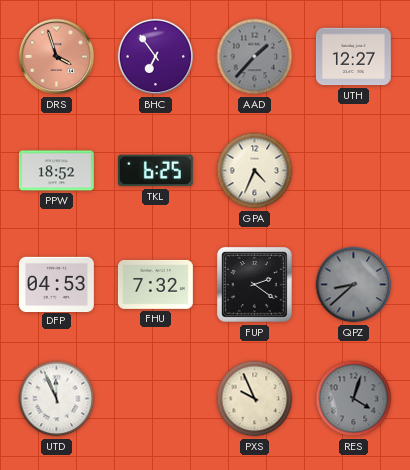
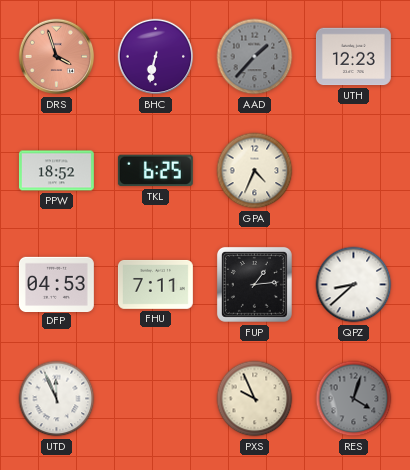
BHC: 6:54 -> 6:32
UTH: 12:27 -> 12:23
FHU: 7:32 -> 7:11
FUP: 2:21 -> 1:14
QPZ dial: grey -> white
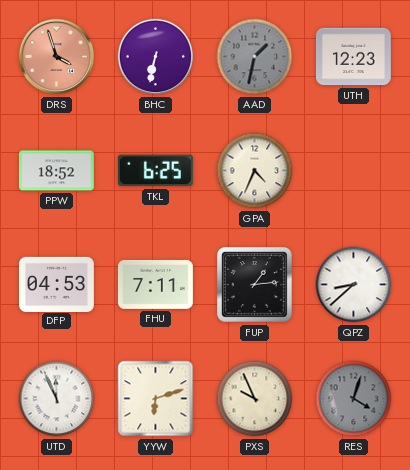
AAD: 1:37 -> 1:32
YYW: none -> 6:12
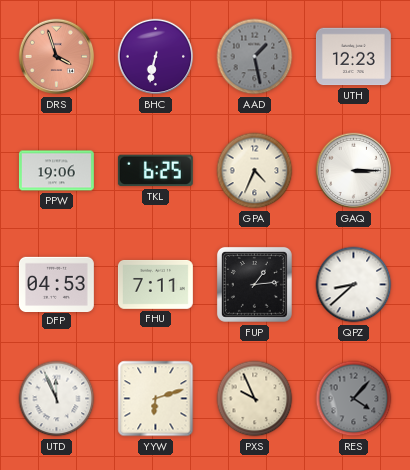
AAD: 1:32 -> 1:28
PPW: 18:52 -> 19:06
GAQ: none -> 3:15
RES: 4:03 -> 4:07
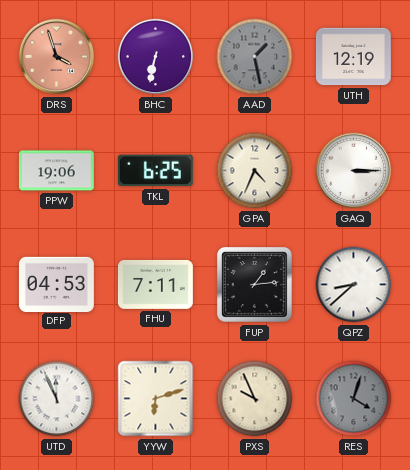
UTH: 12:23 -> 12:19
RES: 4:07 -> 4:03
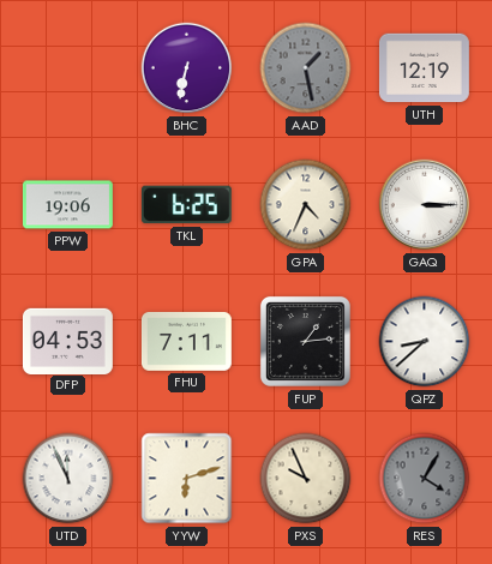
DRS: 3:57 -> none
RES: 4:03 -> 4:05
